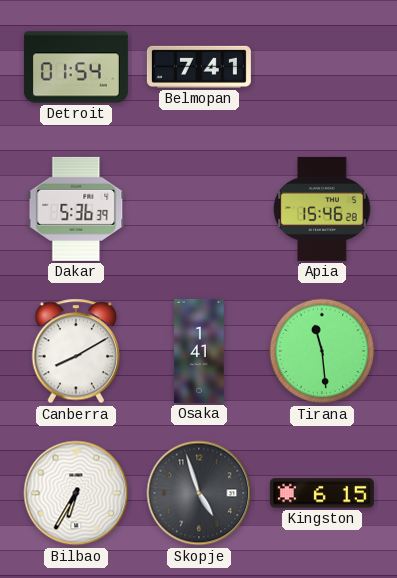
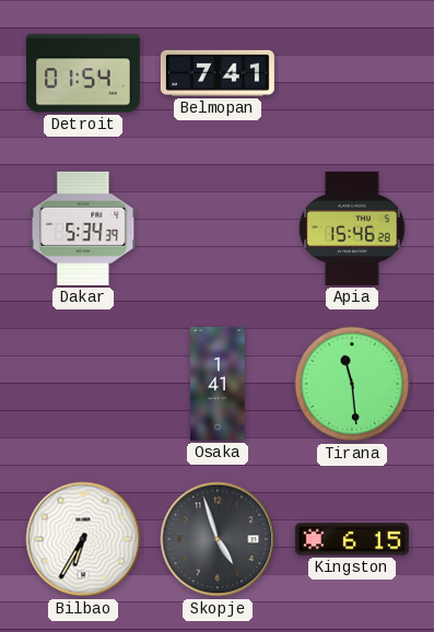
Dakar: 5:36 -> 5:34
Canberra: 8:10 -> none
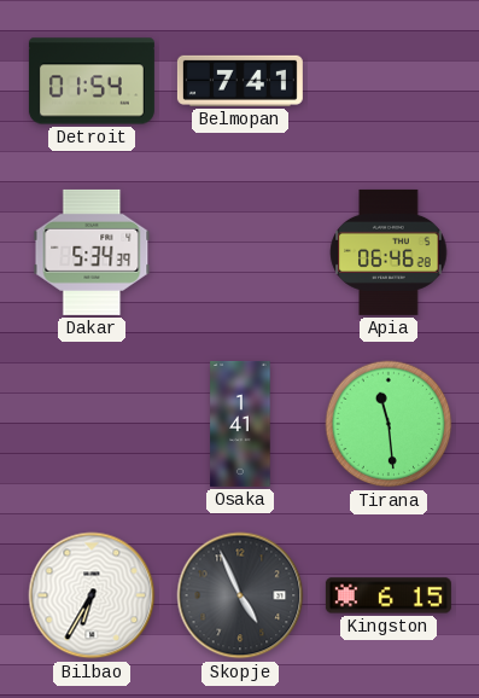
Apia: 15:46 -> 06:46
Skopje: 4:57 -> 4:56
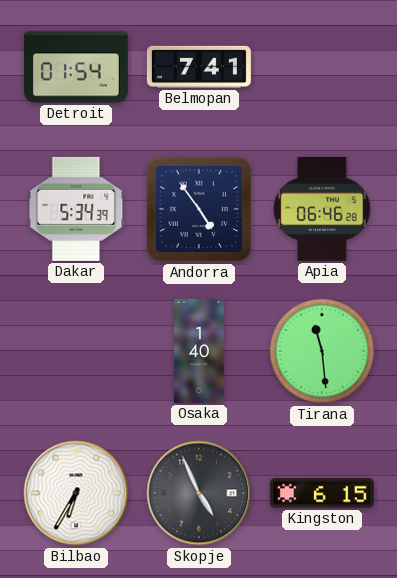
Andorra: none -> 4:54
Osaka: 1:41 -> 1:40
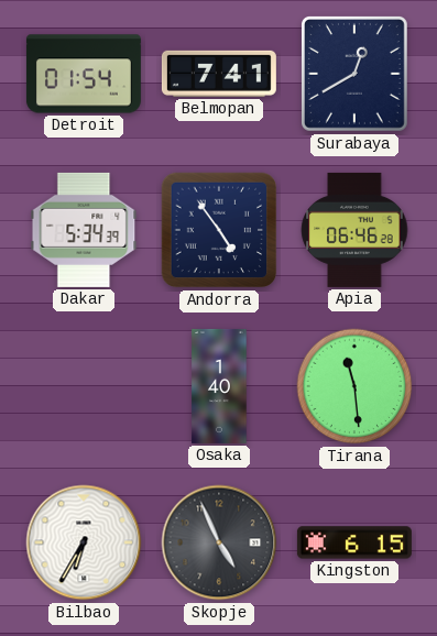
Surabaya: none -> 12:40
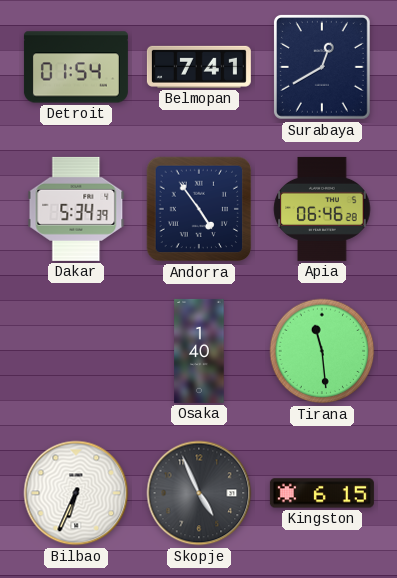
Bilbao: 6:35 -> 6:34
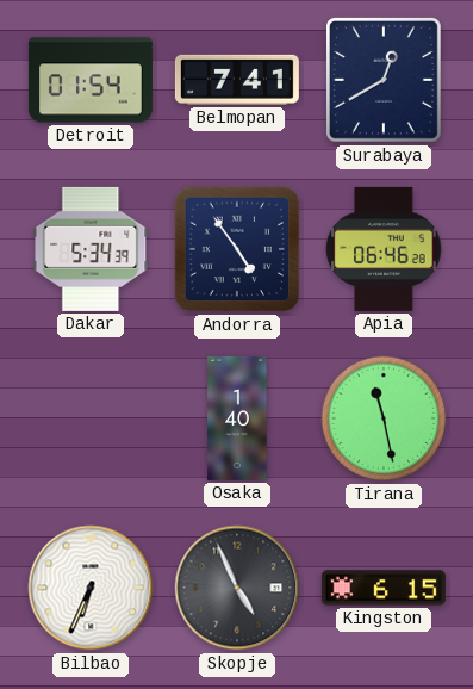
Tirana: 11:29 -> 11:28
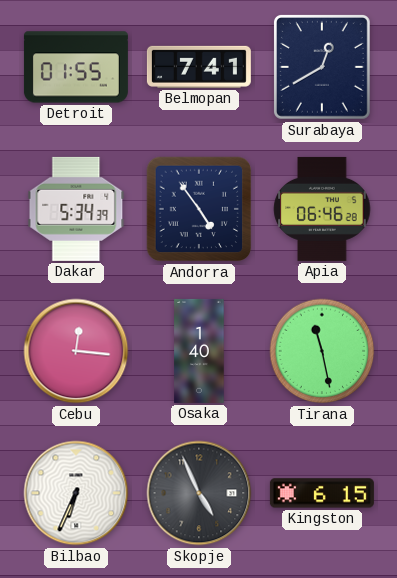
Detroit: 01:54 -> 01:55
Cebu: none -> 12:16
